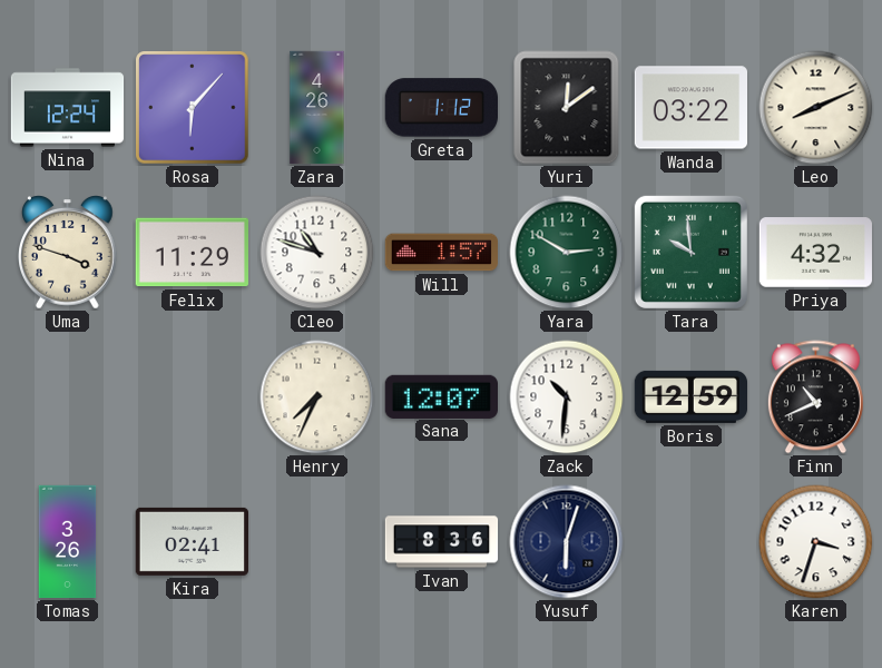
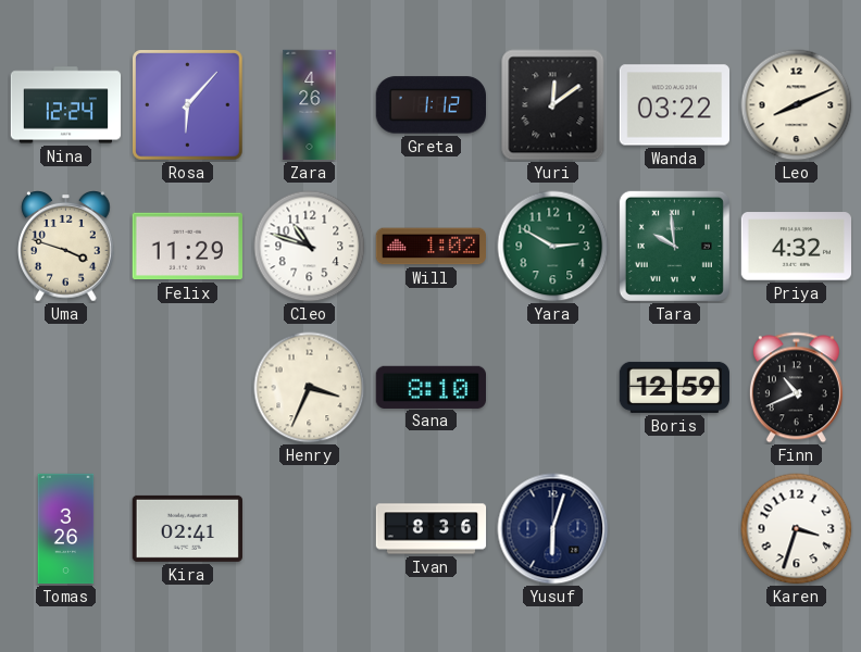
Will: 1:57 -> 1:02
Henry: 7:34 -> 3:34
Sana: 12:07 -> 8:10
Zack: 10:31 -> none
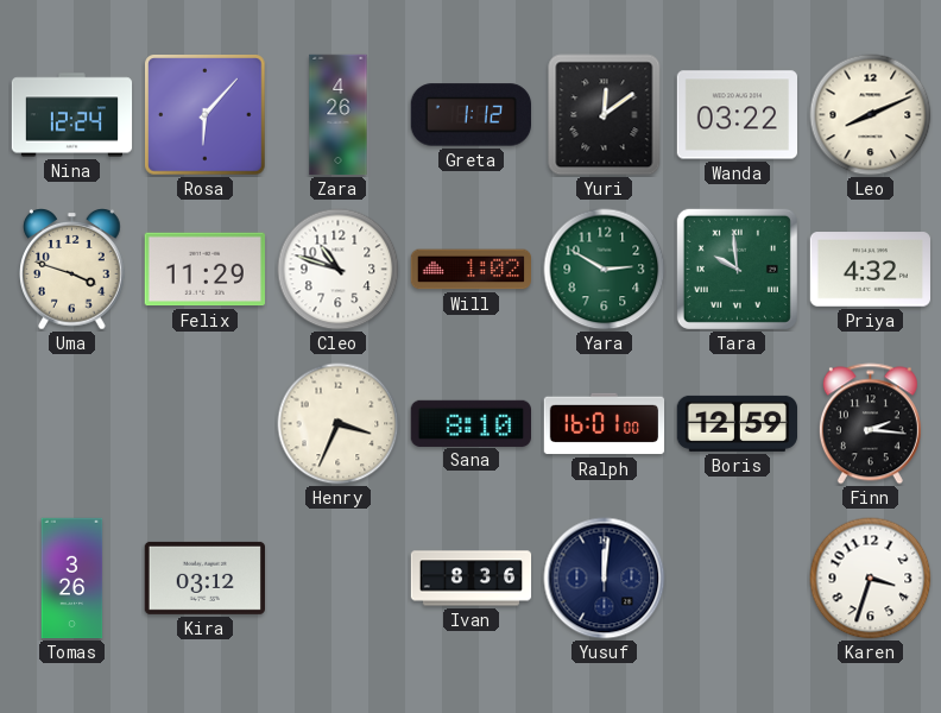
Ralph: none -> 16:01
Finn: 10:41 -> 2:16
Kira: 02:41 -> 03:12
Yusuf: 6:03 -> 12:01
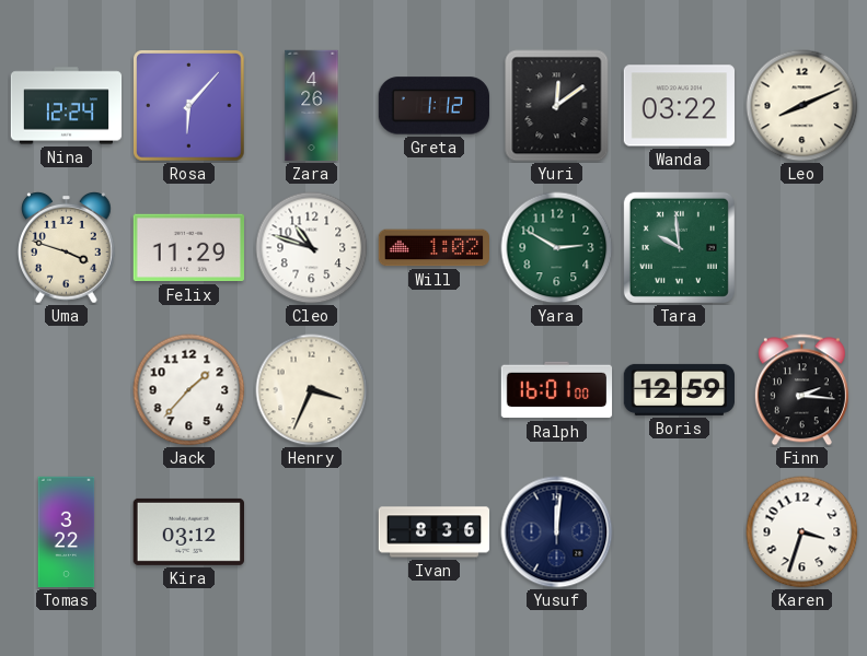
Priya: 4:32 -> none
Jack: none -> 1:37
Sana: 8:10 -> none
Tomas: 3:26 -> 3:22
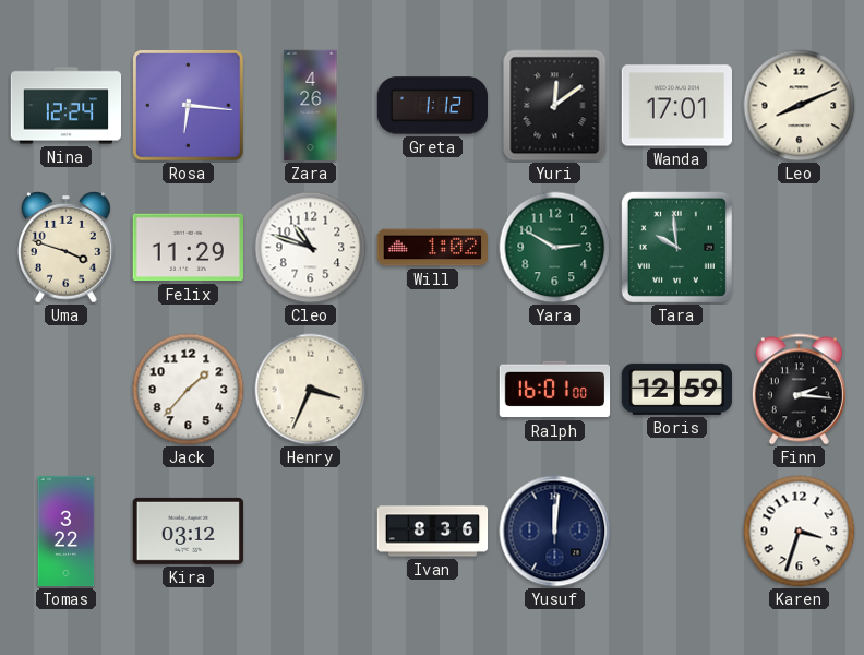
Rosa: 6:07 -> 6:16
Wanda: 03:22 -> 17:01
